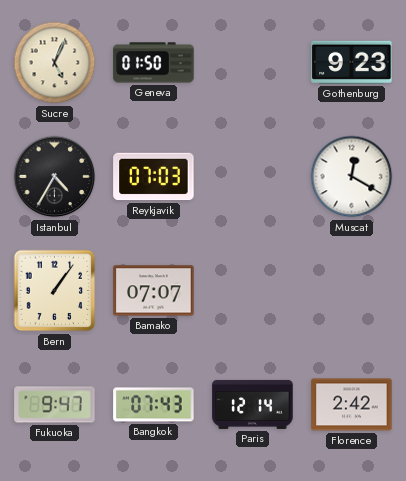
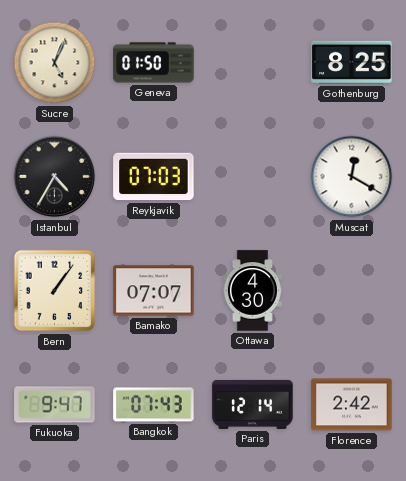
Gothenburg: 9:23 -> 8:25
Ottawa: none -> 4:30
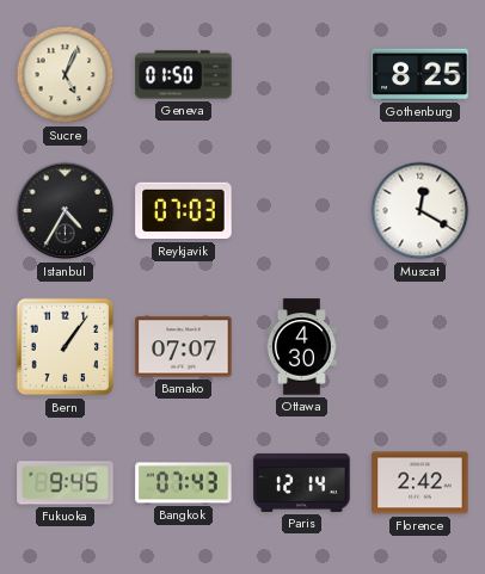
Fukuoka: 9:47 -> 9:45
